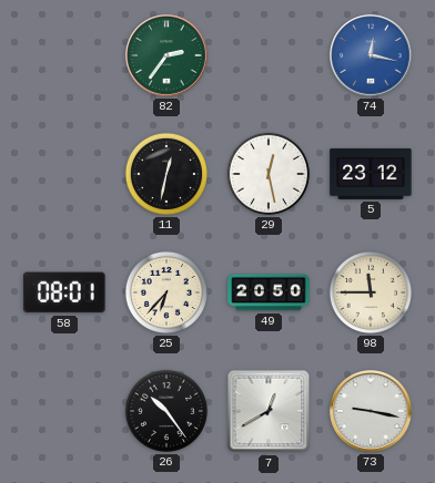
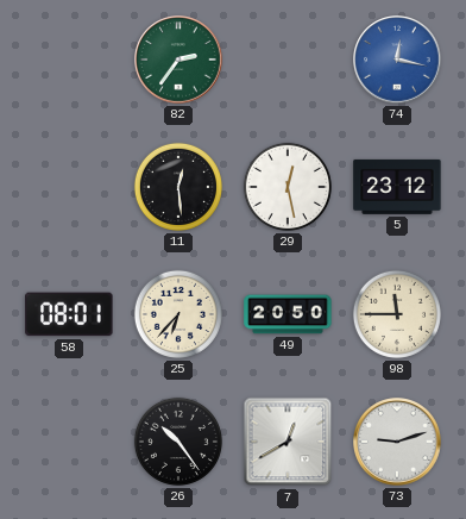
11: 12:32 -> 12:29
73: 9:17 -> 9:12
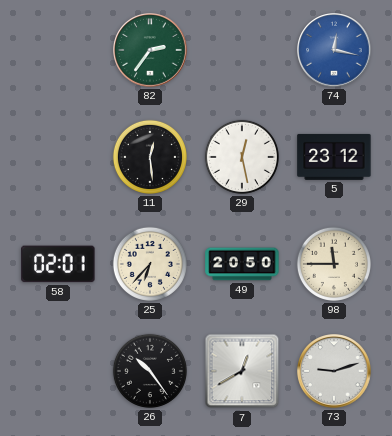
58: 08:01 -> 02:01
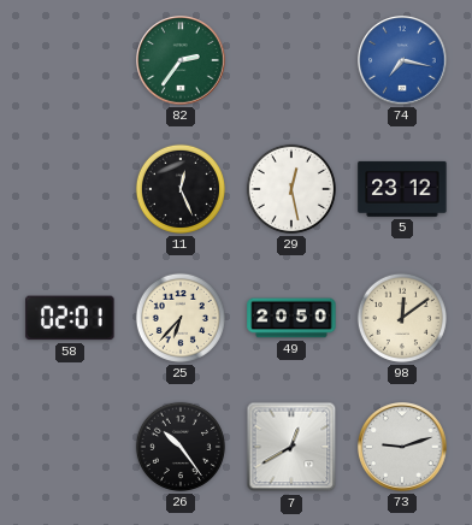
74: 12:17 -> 7:17
11: 12:29 -> 12:26
98: 11:45 -> 12:09
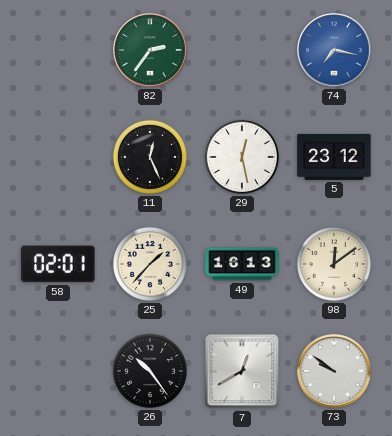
25: 6:37 -> 1:37
49: 20:50 -> 16:13
73: 9:12 -> 9:51
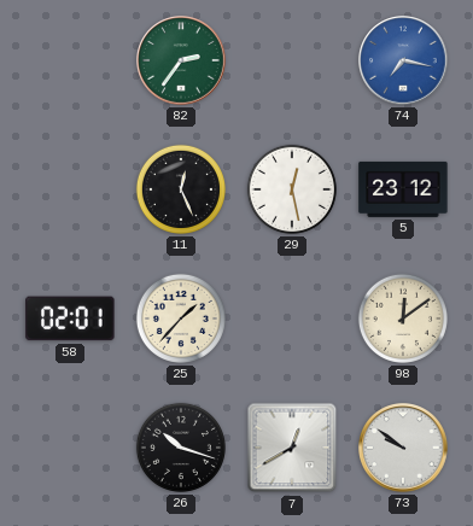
49: 16:13 -> none
26: 10:24 -> 10:18
